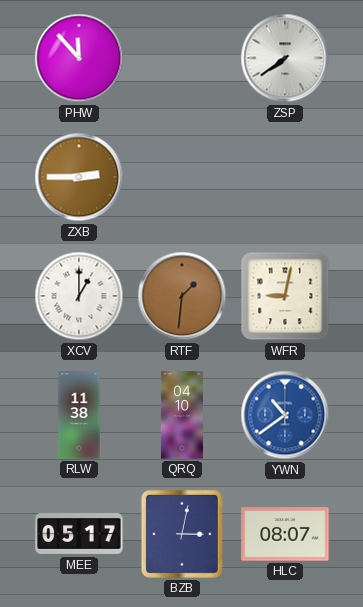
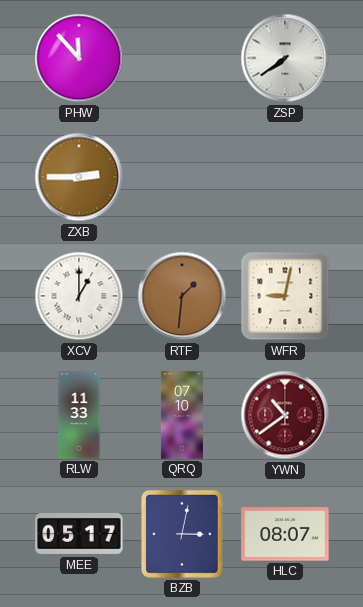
RLW: 11:38 -> 11:33
QRQ: 04:10 -> 07:10
YWN dial: blue -> burgundy
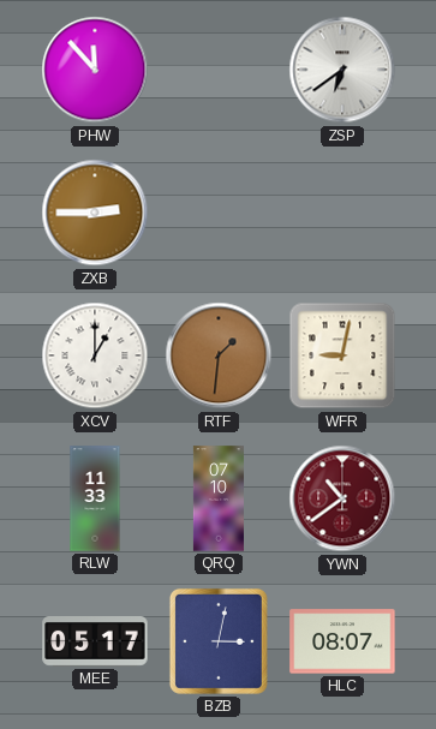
ZSP: 7:39 -> 6:39
